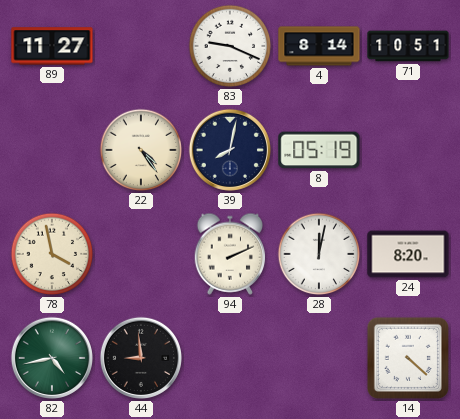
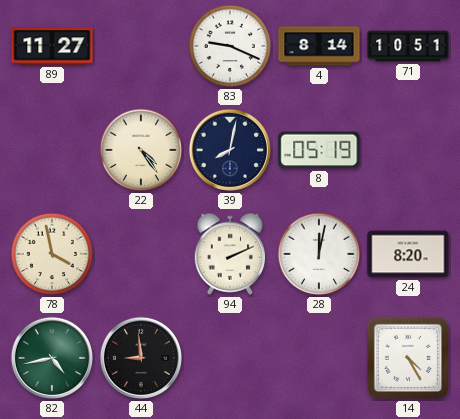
14: 4:22 -> 4:25
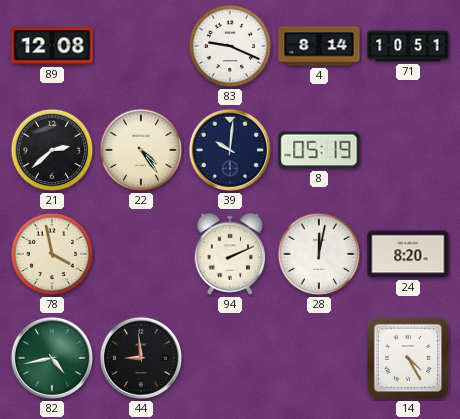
89: 11:27 -> 12:08
21: none -> 2:38
39: 8:02 -> 10:01
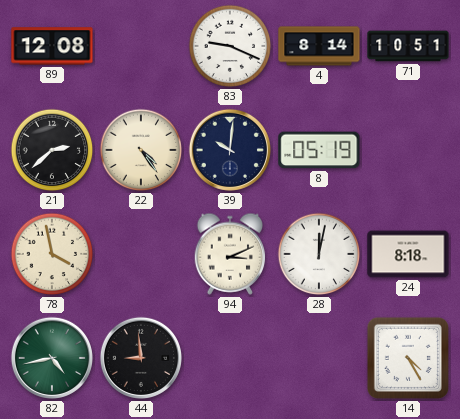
94: 2:11 -> 3:11
24: 8:20 -> 8:18
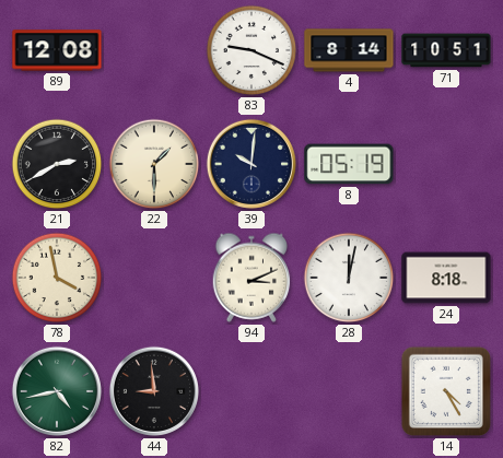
21: 2:38 -> 2:40
22: 4:24 -> 1:30
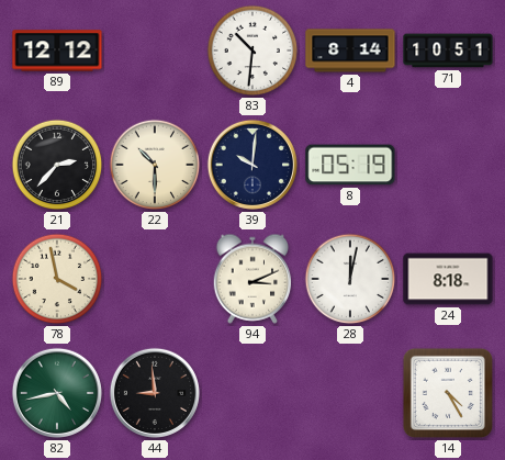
89: 12:08 -> 12:12
83: 9:19 -> 10:31
21: 2:40 -> 2:37
22: 1:30 -> 10:30
